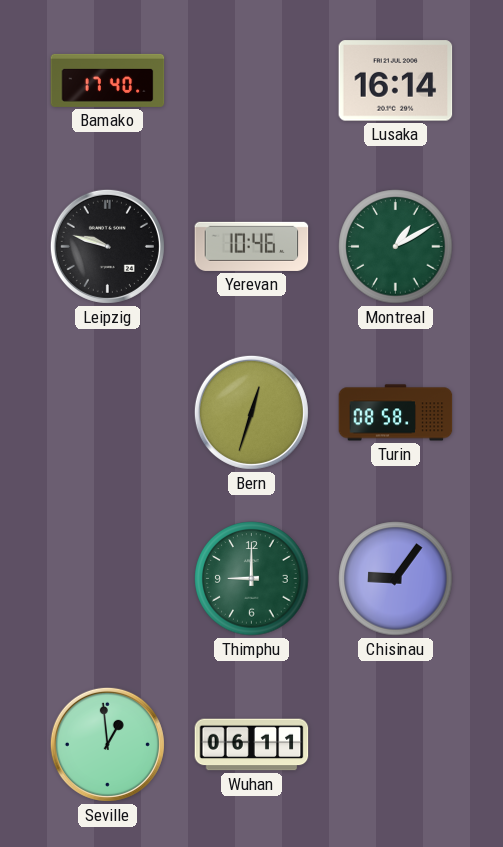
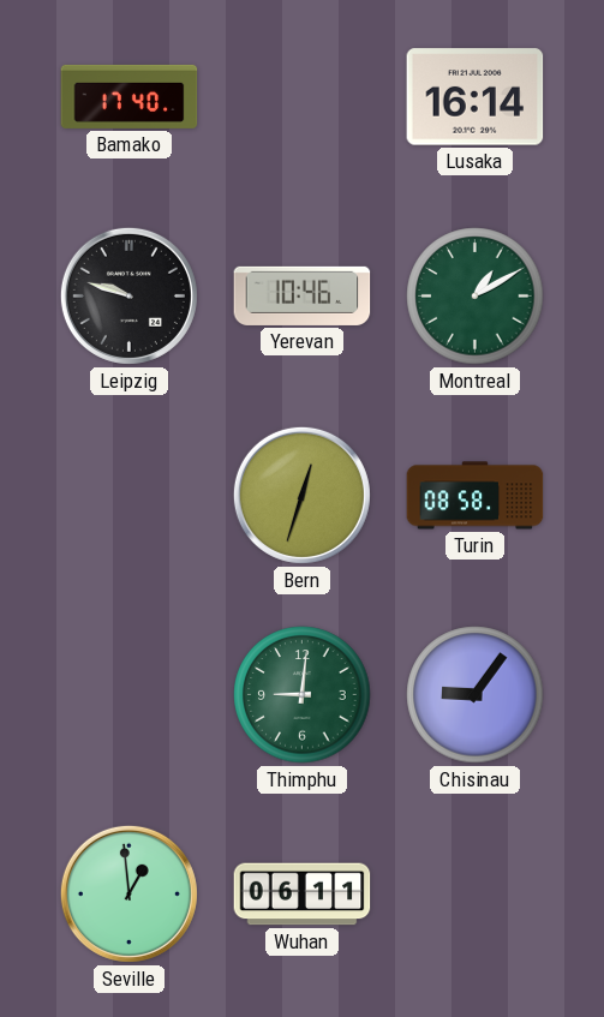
Thimphu: 9:00 -> 9:01
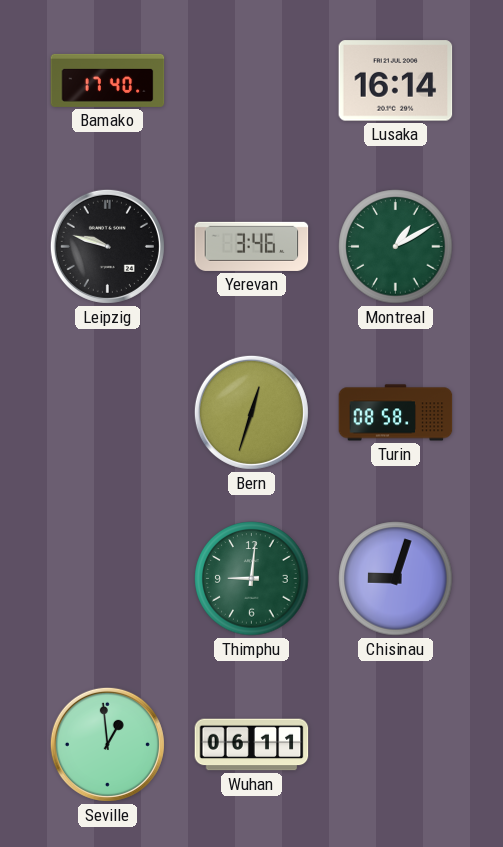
Yerevan: 10:46 -> 3:46
Chisinau: 9:06 -> 9:03
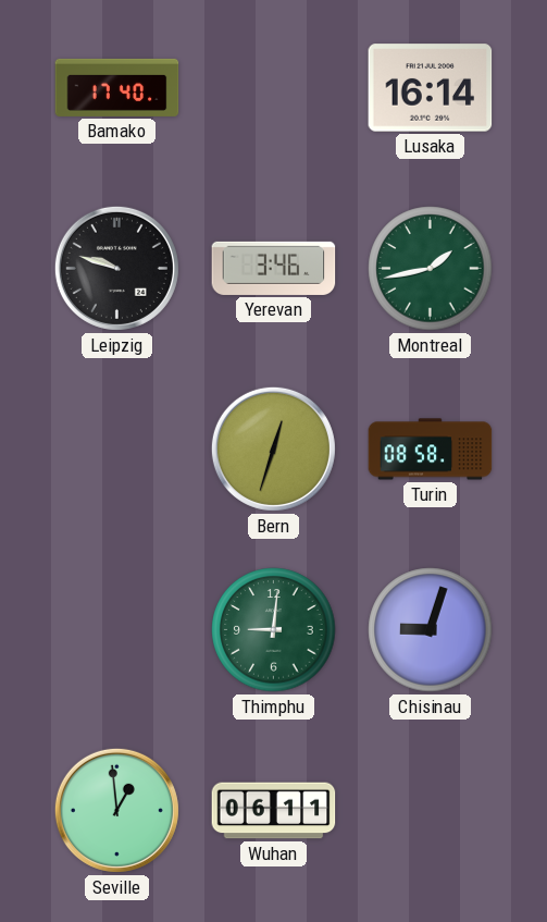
Montreal: 1:10 -> 1:43
